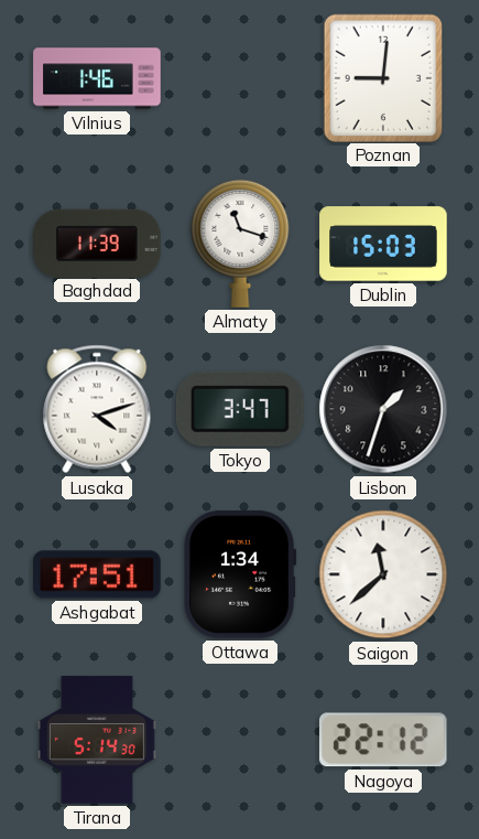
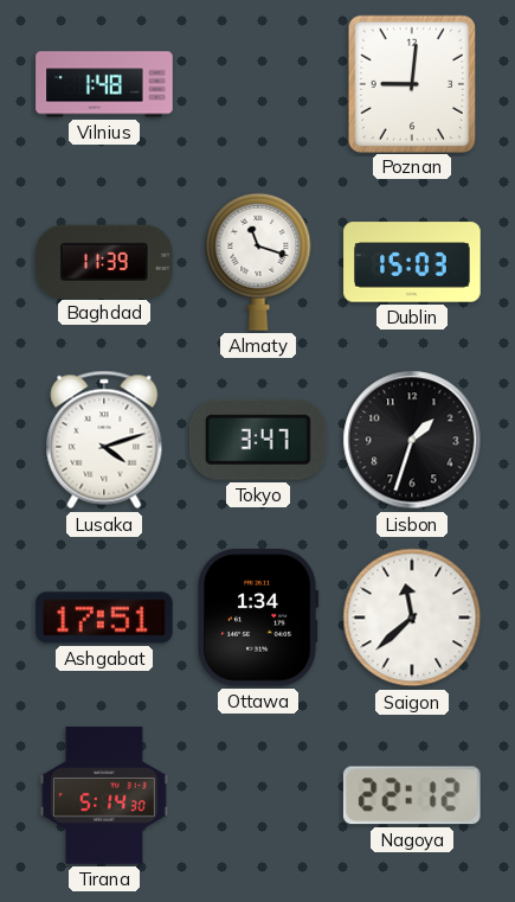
Vilnius: 1:46 -> 1:48
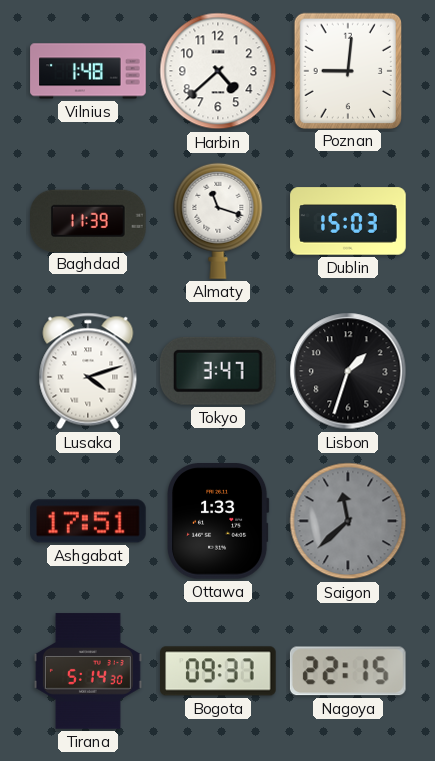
Harbin: none -> 4:38
Ottawa: 1:34 -> 1:33
Saigon dial: white -> grey
Bogota: none -> 09:37
Nagoya: 22:12 -> 22:15
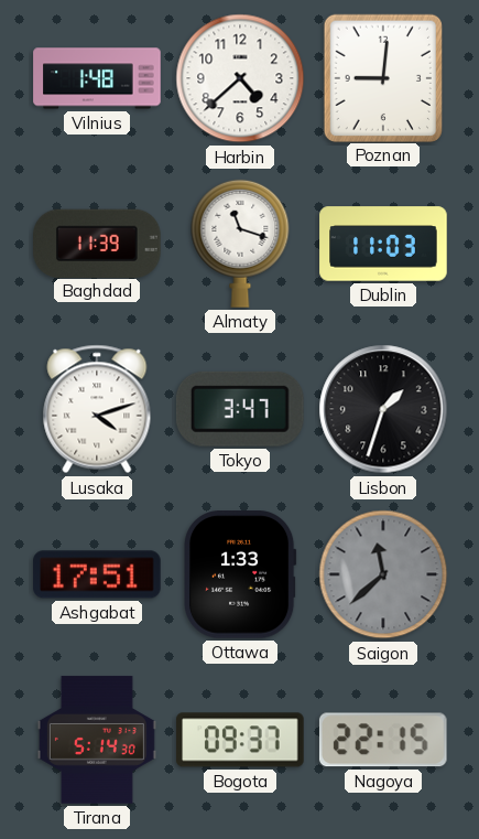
Dublin: 15:03 -> 11:03
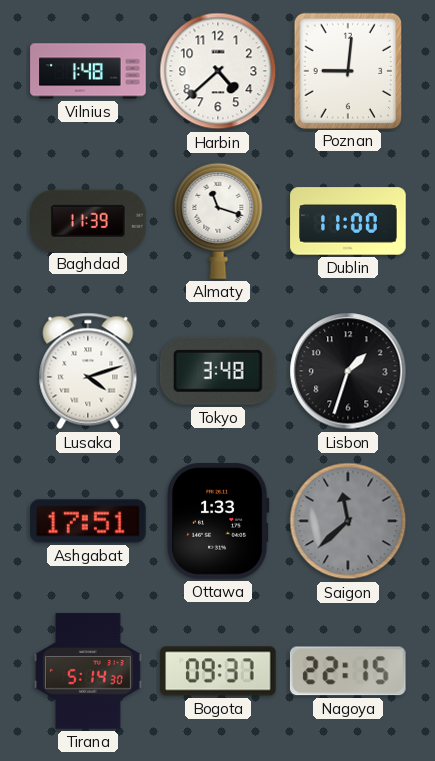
Dublin: 11:03 -> 11:00
Tokyo: 3:47 -> 3:48
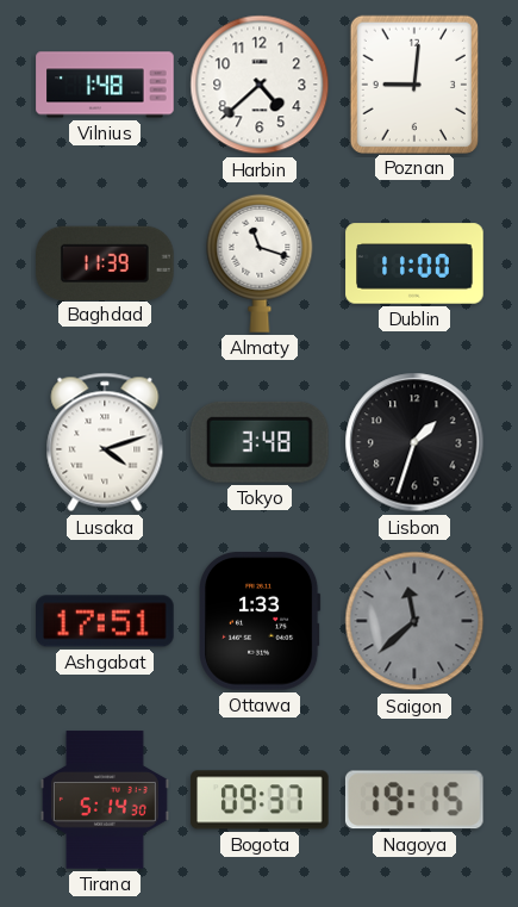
Nagoya: 22:15 -> 19:15
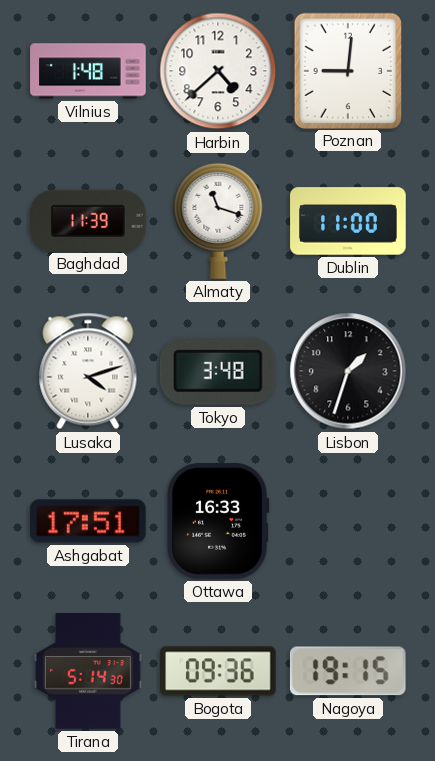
Ottawa: 1:33 -> 16:33
Saigon: 11:38 -> none
Bogota: 09:37 -> 09:36
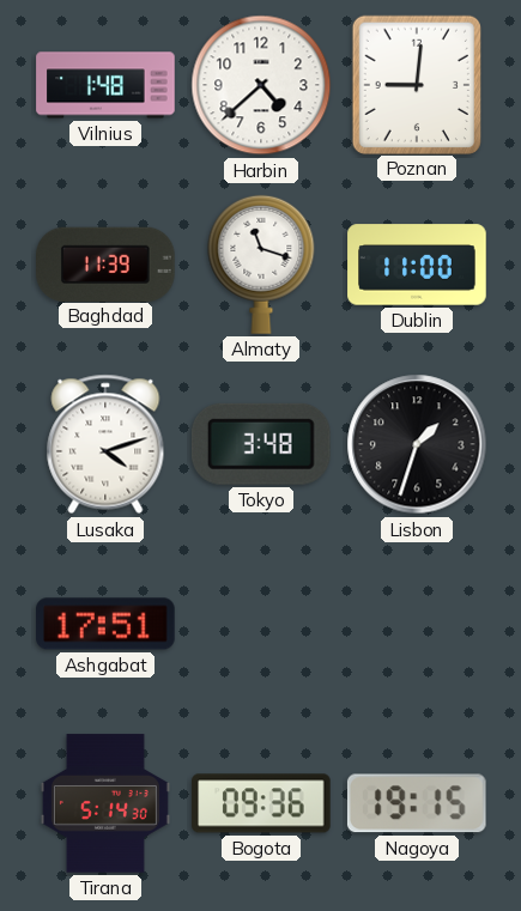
Ottawa: 16:33 -> none
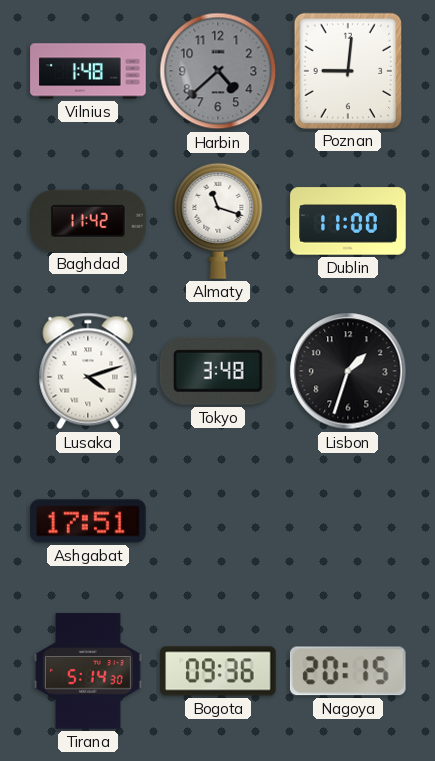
Harbin dial: white -> grey
Baghdad: 11:39 -> 11:42
Nagoya: 19:15 -> 20:15
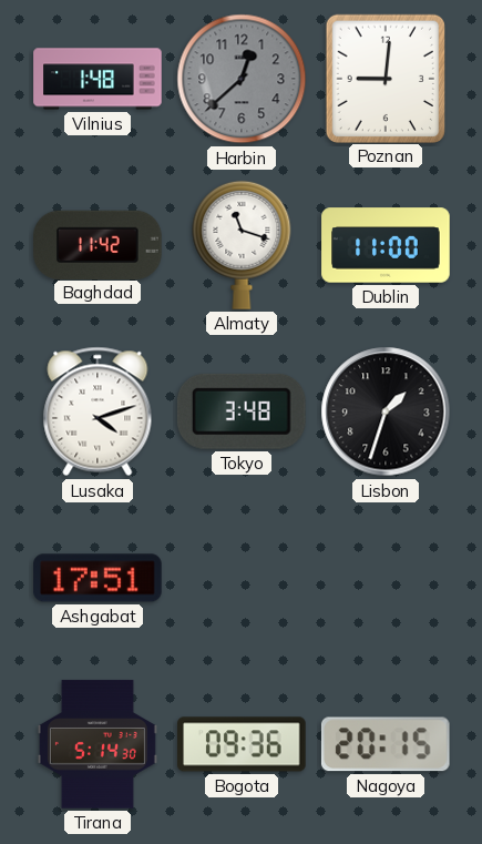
Harbin: 4:38 -> 12:38
